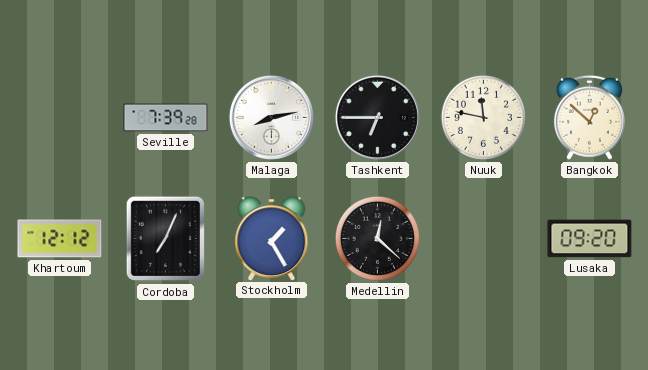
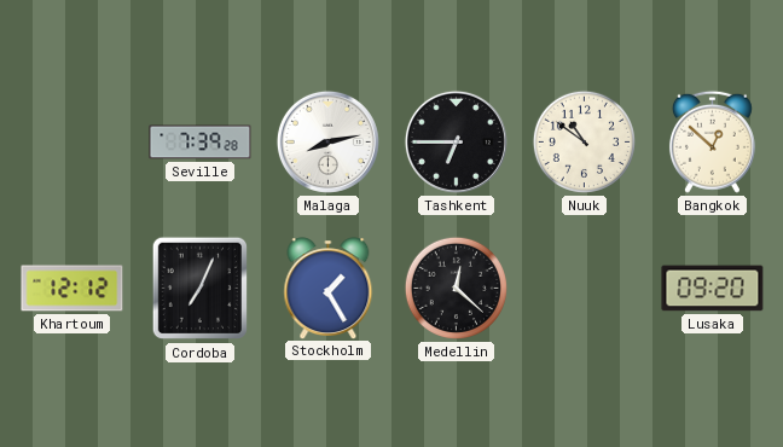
Nuuk: 11:47 -> 10:51
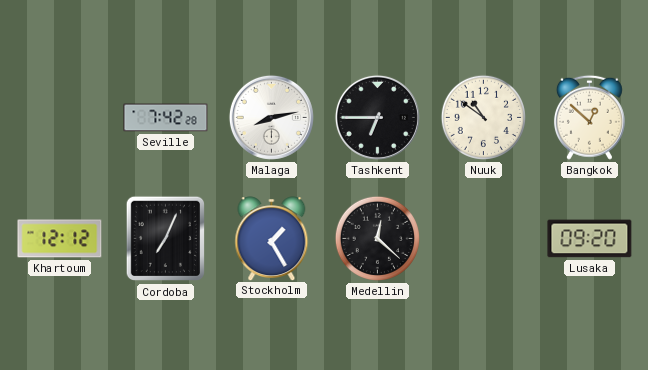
Seville: 7:39 -> 7:42
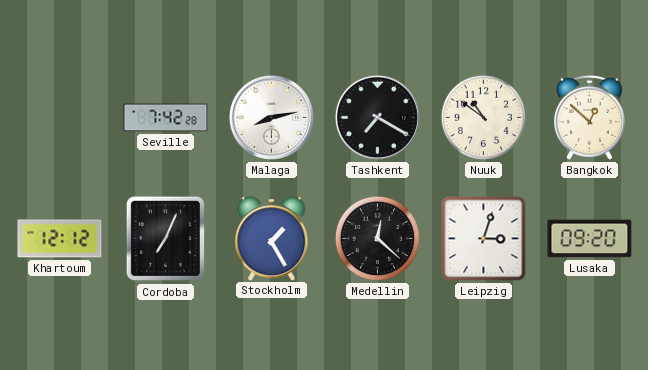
Tashkent: 6:45 -> 7:20
Leipzig: none -> 3:03
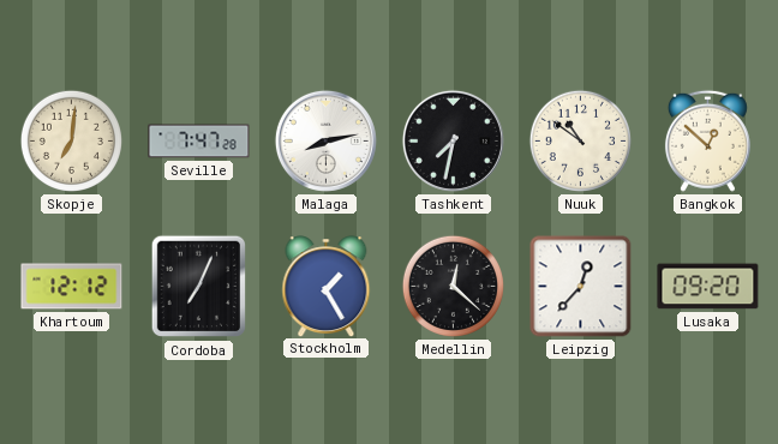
Skopje: none -> 7:01
Seville: 7:42 -> 7:47
Tashkent: 7:20 -> 7:32
Leipzig: 3:03 -> 12:37
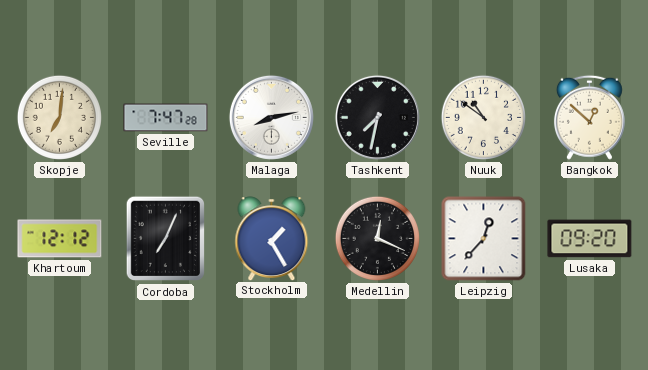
Medellin: 12:22 -> 12:19
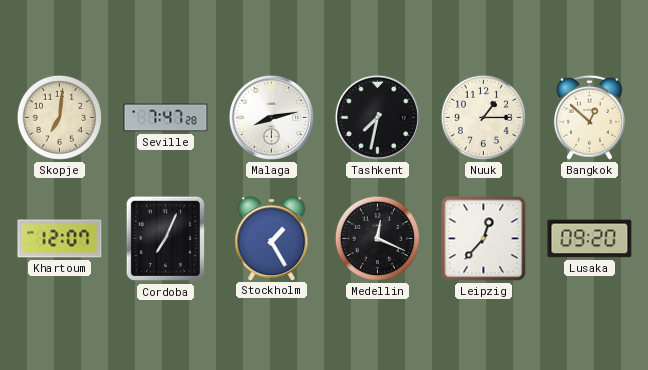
Nuuk: 10:51 -> 1:15
Khartoum: 12:12 -> 12:07
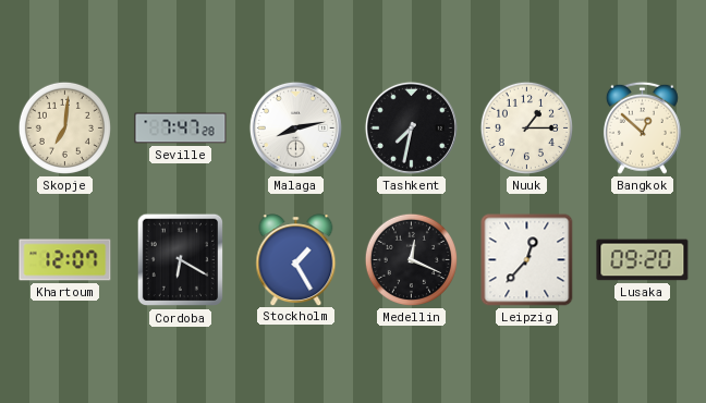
Cordoba: 7:04 -> 6:20
